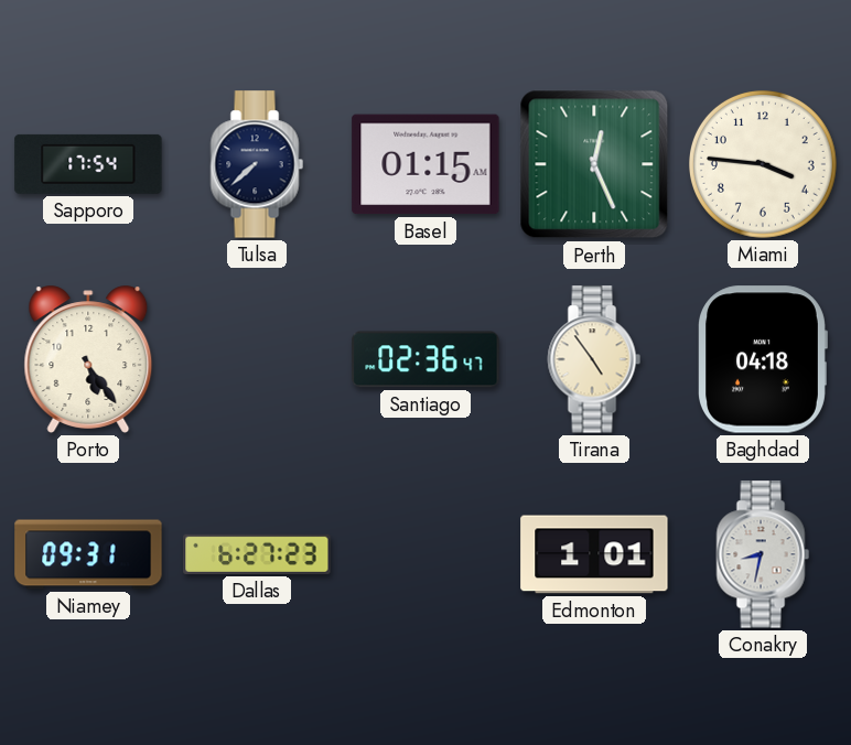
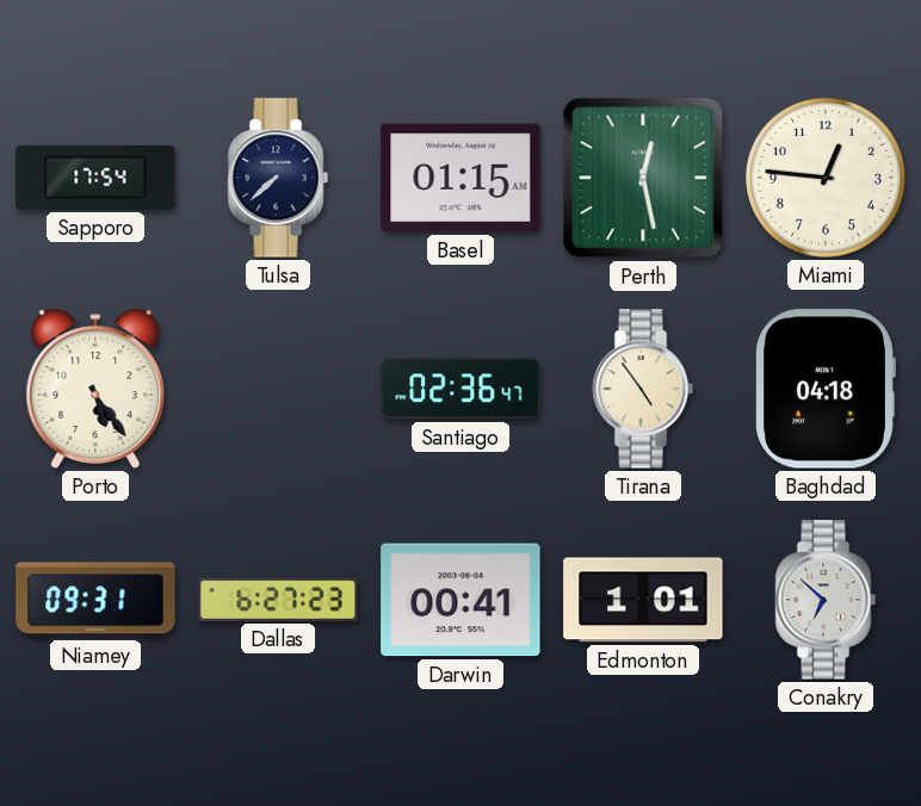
Perth: 12:26 -> 12:28
Miami: 3:46 -> 12:46
Darwin: none -> 00:41
Conakry: 8:32 -> 6:52
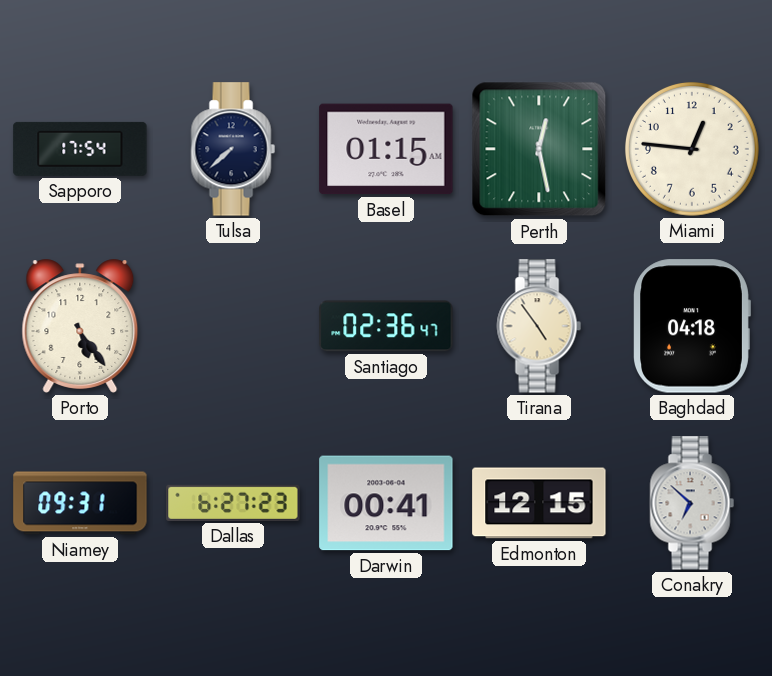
Edmonton: 1:01 -> 12:15
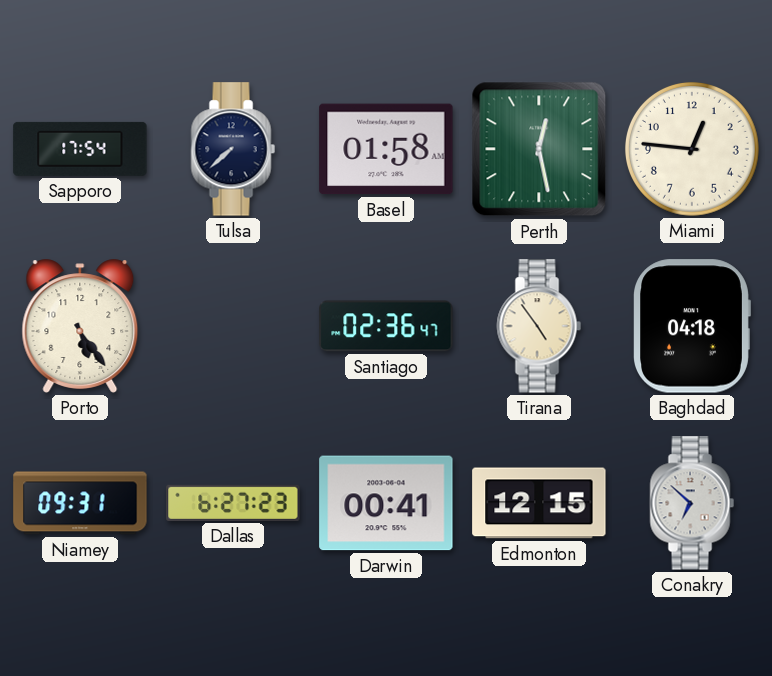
Basel: 01:15 -> 01:58
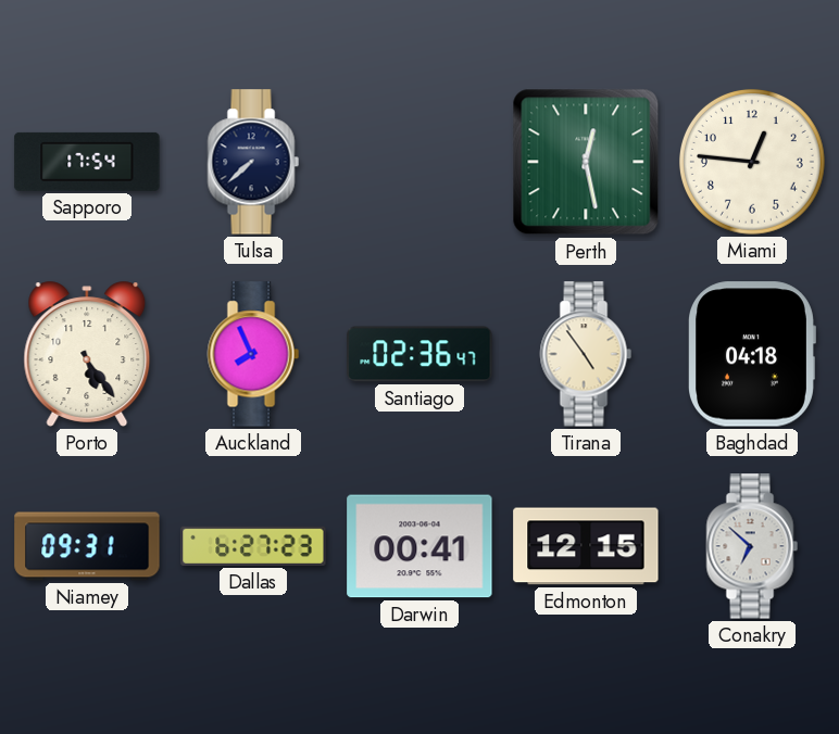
Basel: 01:58 -> none
Auckland: none -> 7:56
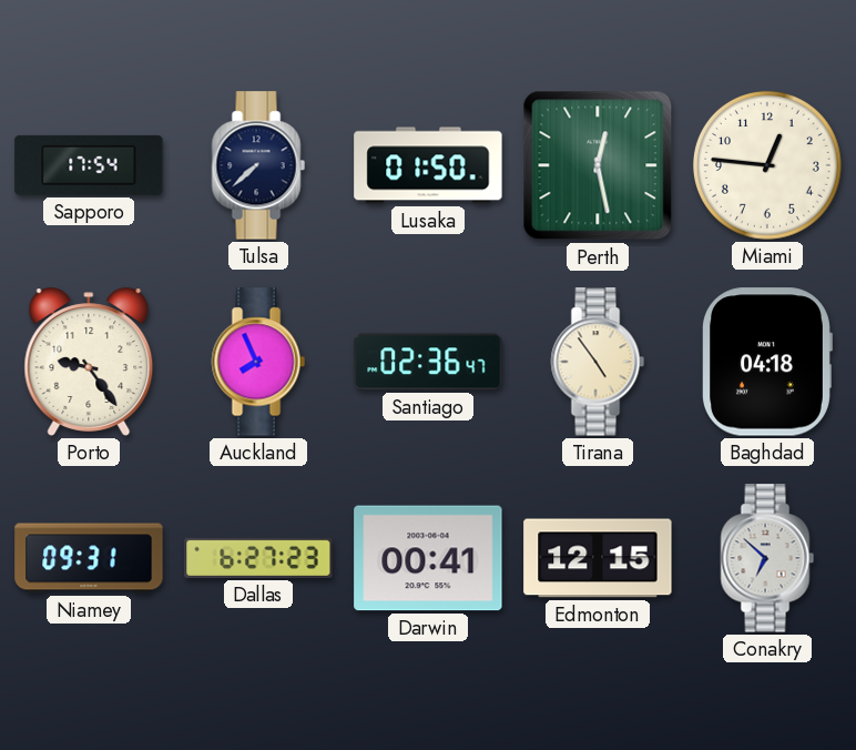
Lusaka: none -> 01:50
Porto: 5:24 -> 9:24
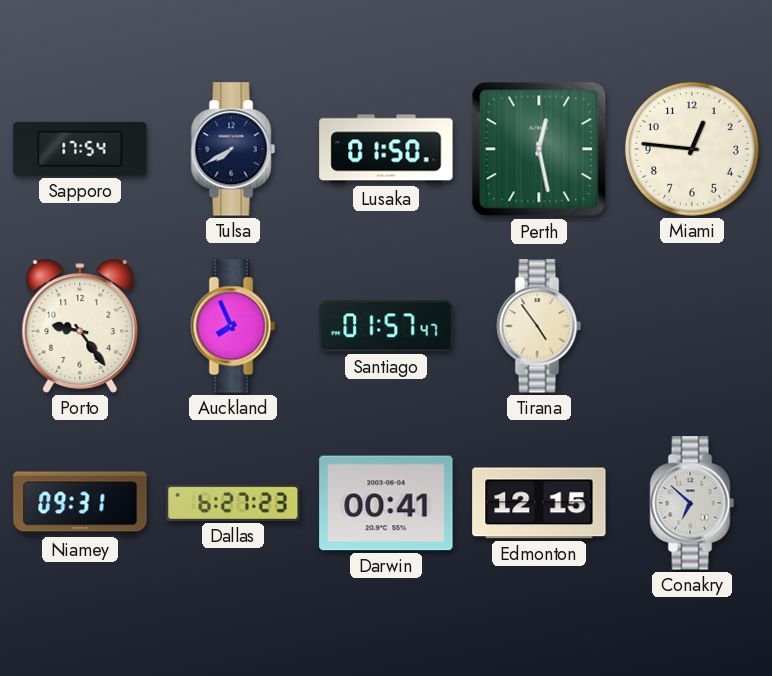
Tulsa: 7:38 -> 7:40
Santiago: 02:36 -> 01:57
Baghdad: 04:18 -> none
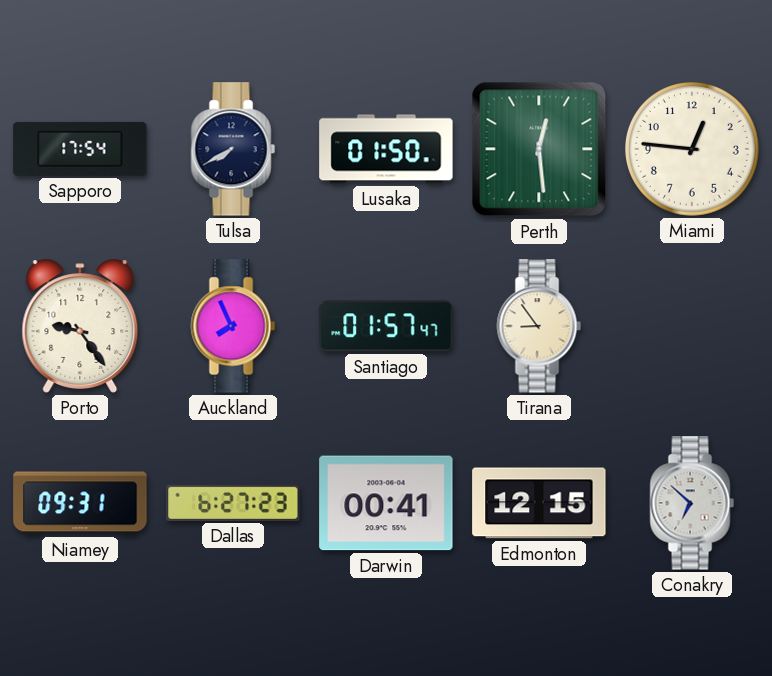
Perth: 12:28 -> 12:29
Tirana: 4:54 -> 8:54
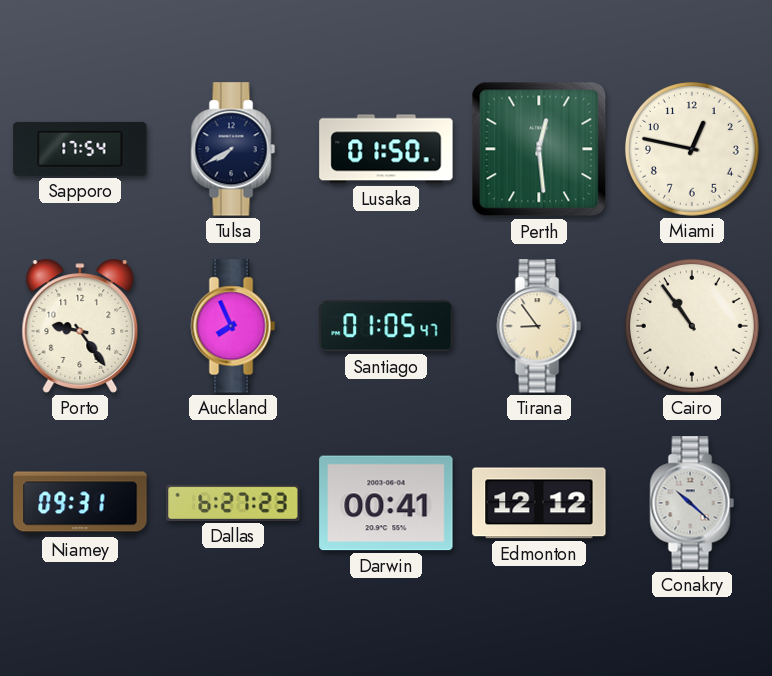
Miami: 12:46 -> 12:47
Santiago: 01:57 -> 01:05
Cairo: none -> 10:54
Edmonton: 12:15 -> 12:12
Conakry: 6:52 -> 10:22
